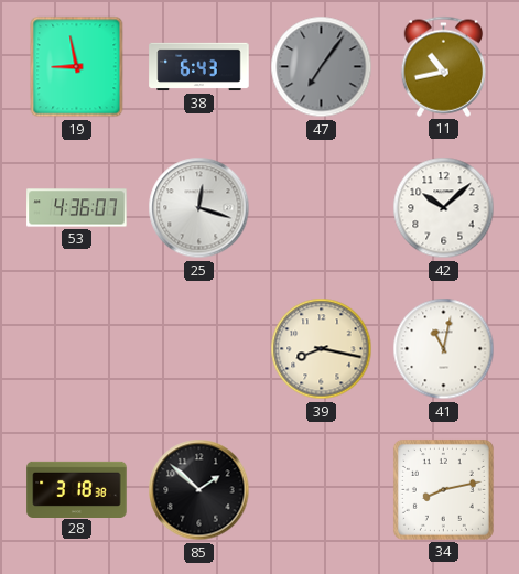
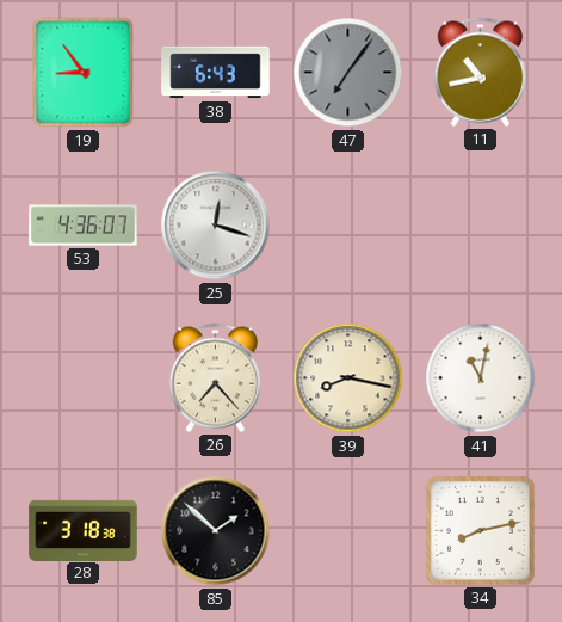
19: 8:58 -> 8:54
42: 10:08 -> none
26: none -> 7:23
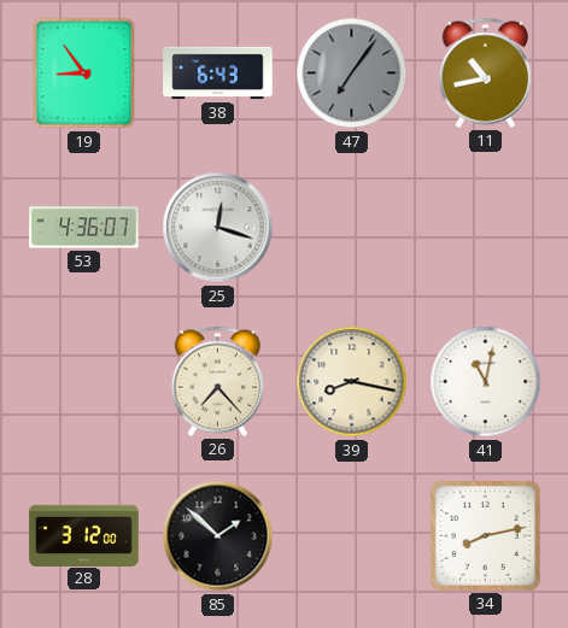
28: 3:18 -> 3:12
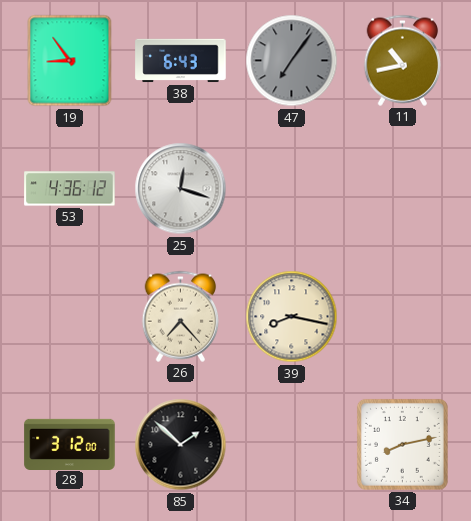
53: 4:36:07 -> 4:36:12
41: 11:02 -> none
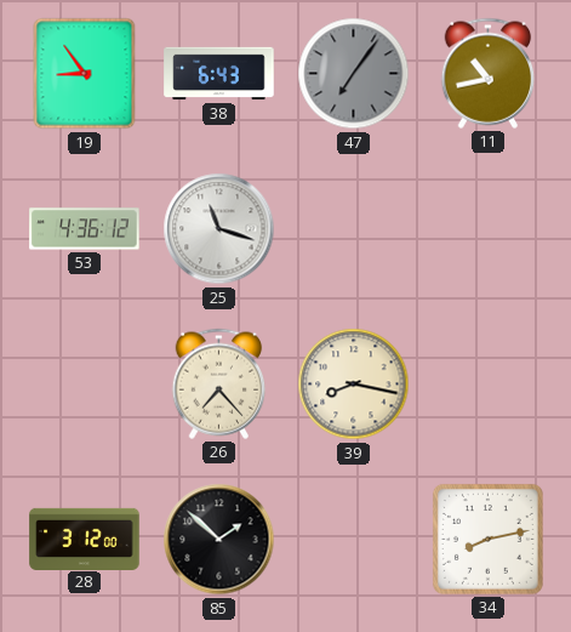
25: 12:18 -> 11:18
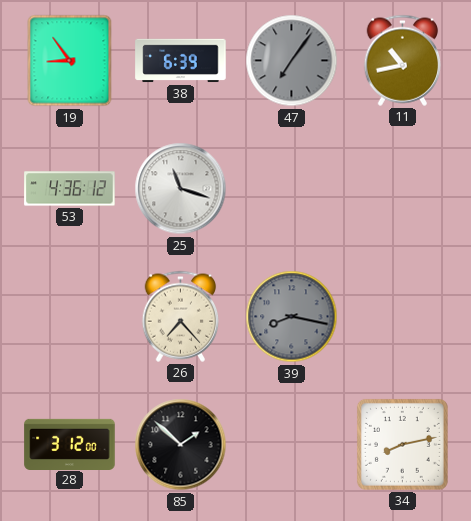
38: 6:43 -> 6:39
39 dial: cream -> grey
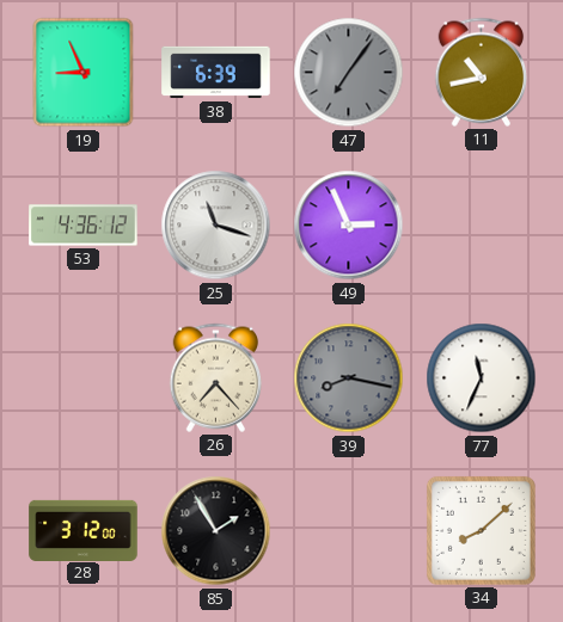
19: 8:54 -> 8:56
49: none -> 2:56
77: none -> 11:34
85: 1:52 -> 1:55
34: 8:13 -> 8:08
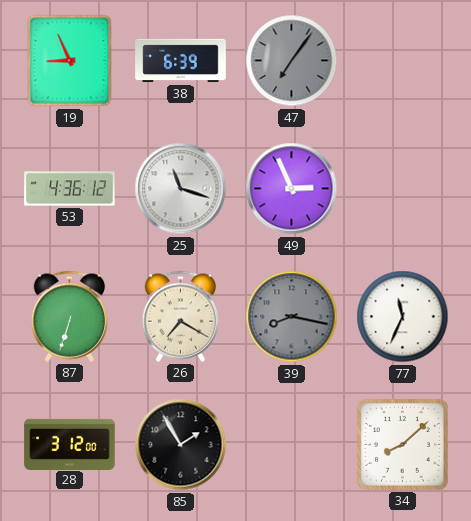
11: 10:43 -> none
87: none -> 6:33
26: 7:23 -> 7:20
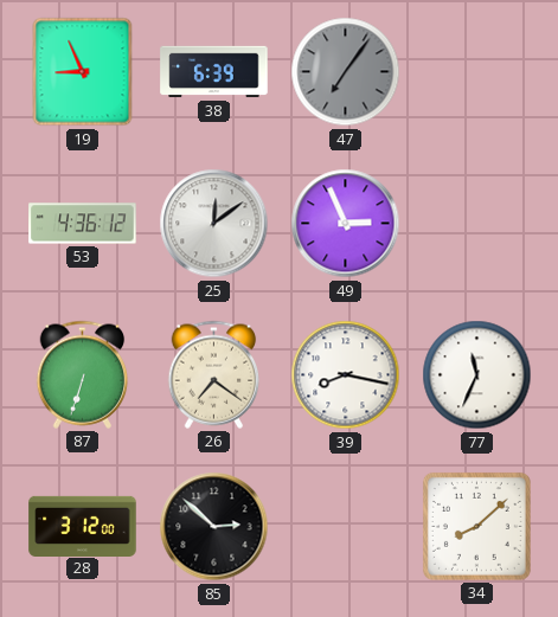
25: 11:18 -> 12:09
26: 7:20 -> 7:21
39 dial: grey -> white
85: 1:55 -> 2:52
